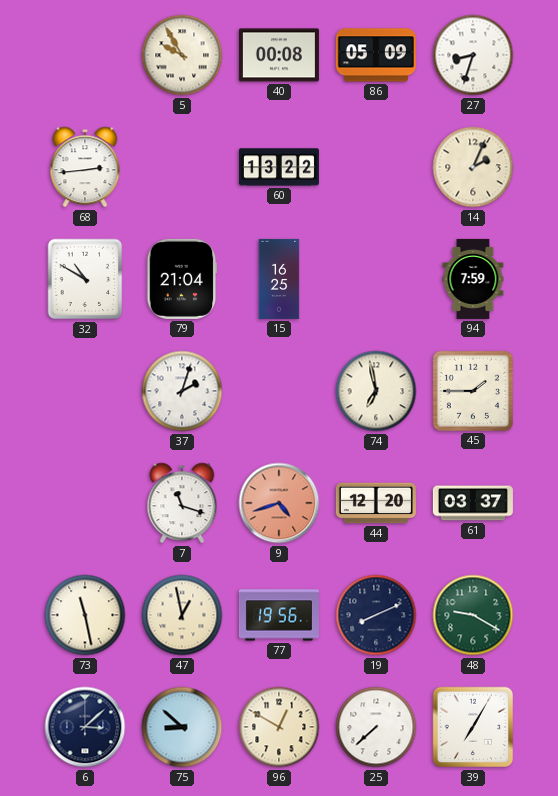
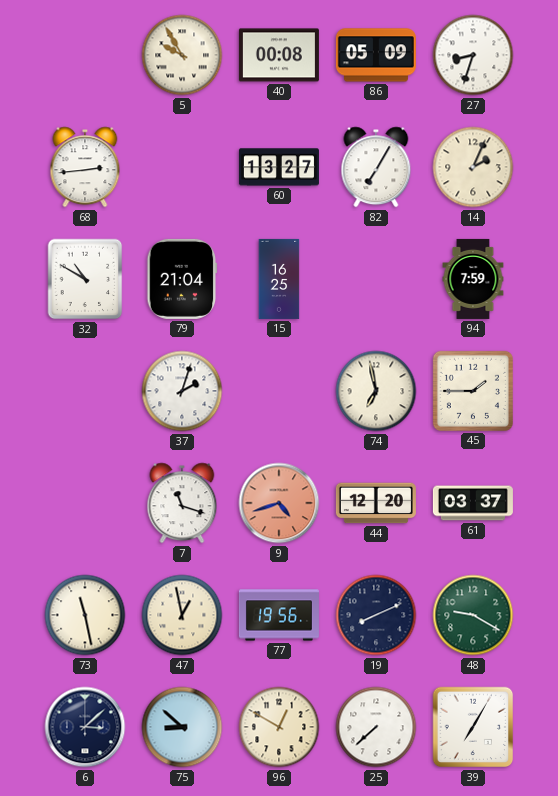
60: 13:22 -> 13:27
82: none -> 7:05
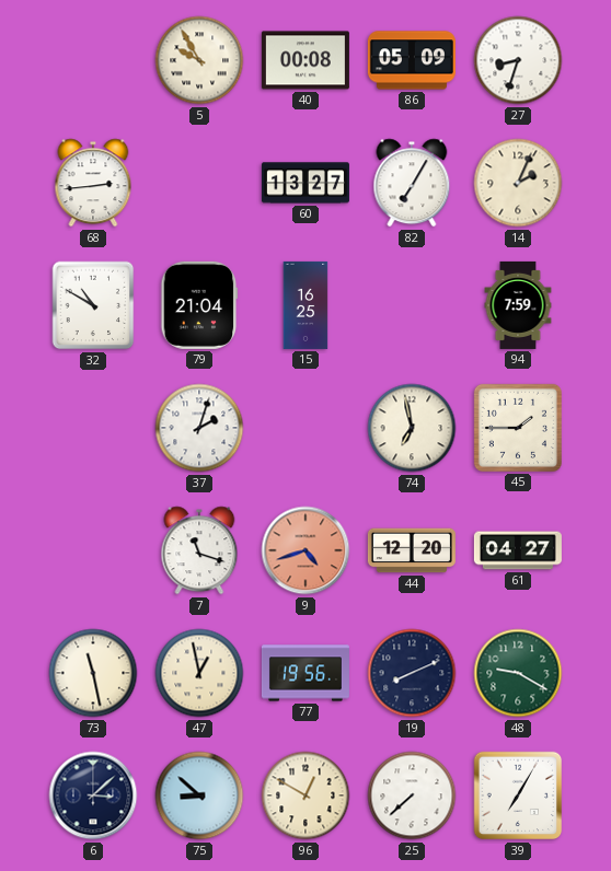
61: 03:37 -> 04:27
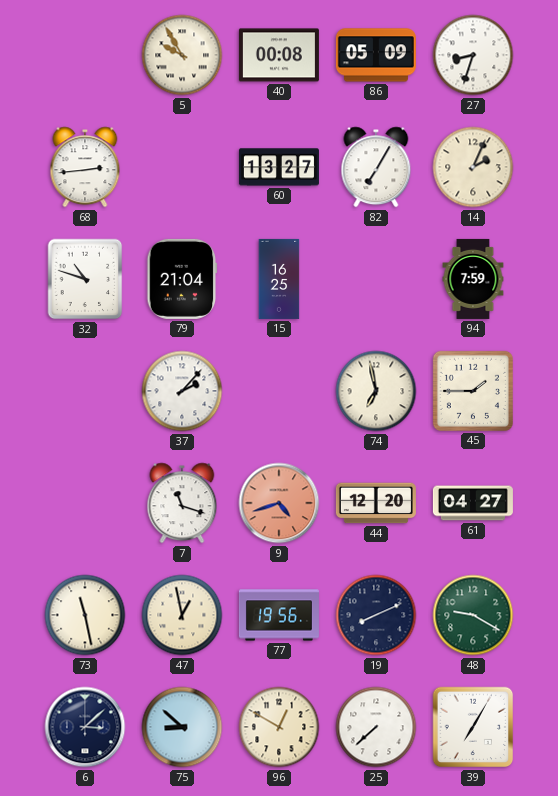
32: 10:50 -> 10:48
37: 2:03 -> 2:07
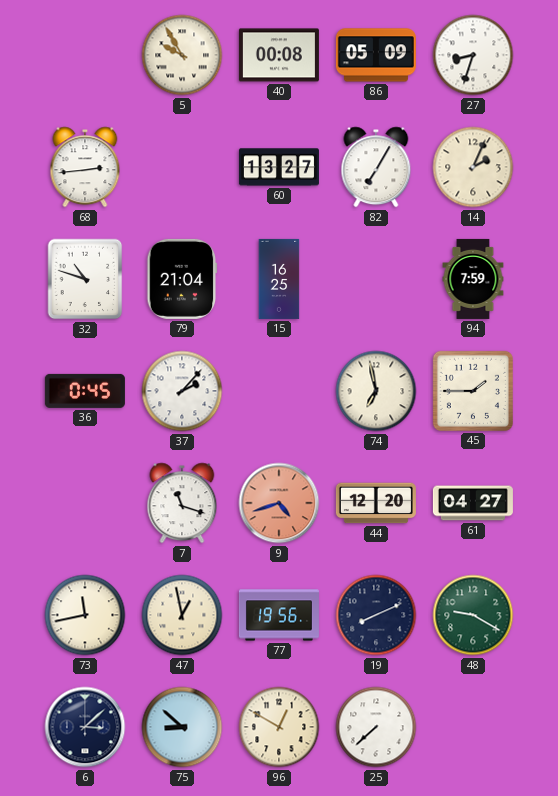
36: none -> 0:45
73: 11:28 -> 11:43
39: 7:05 -> none
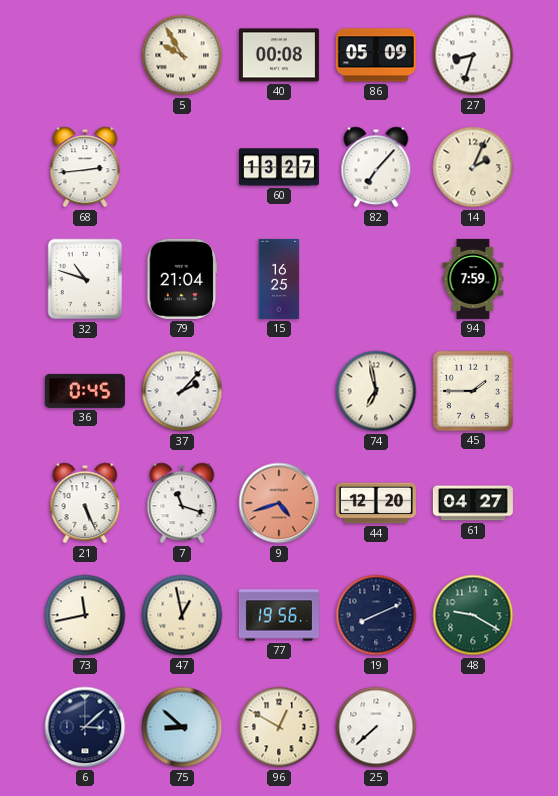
82: 7:05 -> 7:07
21: none -> 5:26
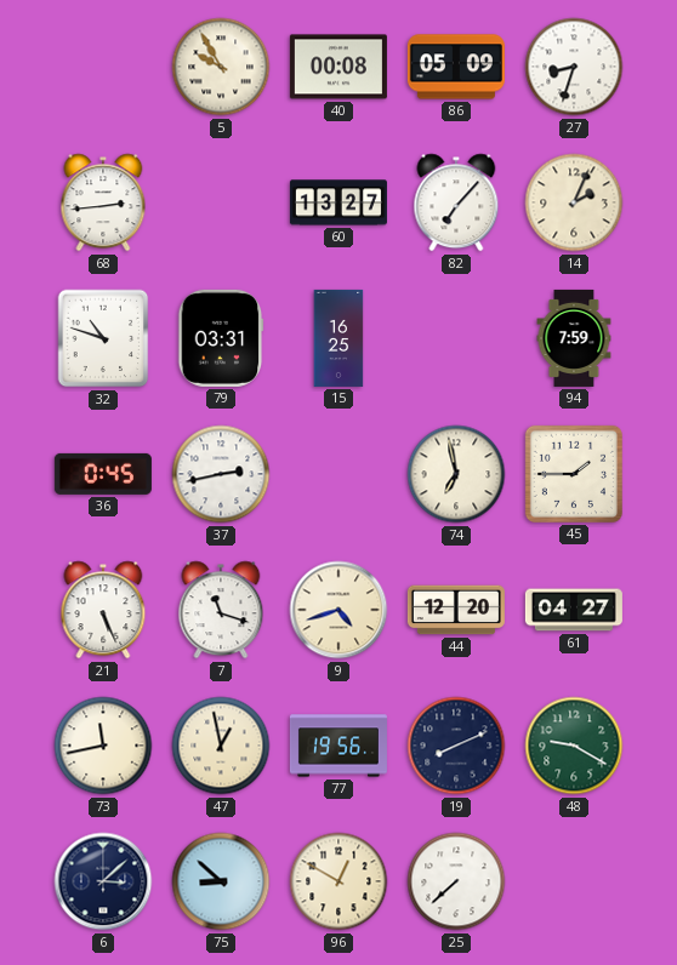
79: 21:04 -> 03:31
37: 2:07 -> 2:43
9 dial: salmon -> cream
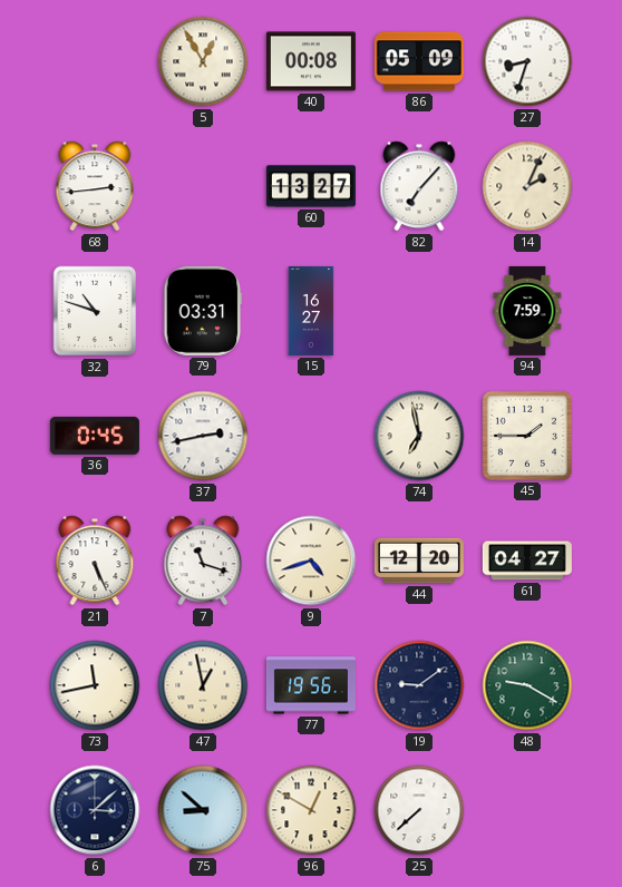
5: 9:55 -> 12:55
15: 16:25 -> 16:27
19: 8:11 -> 9:09
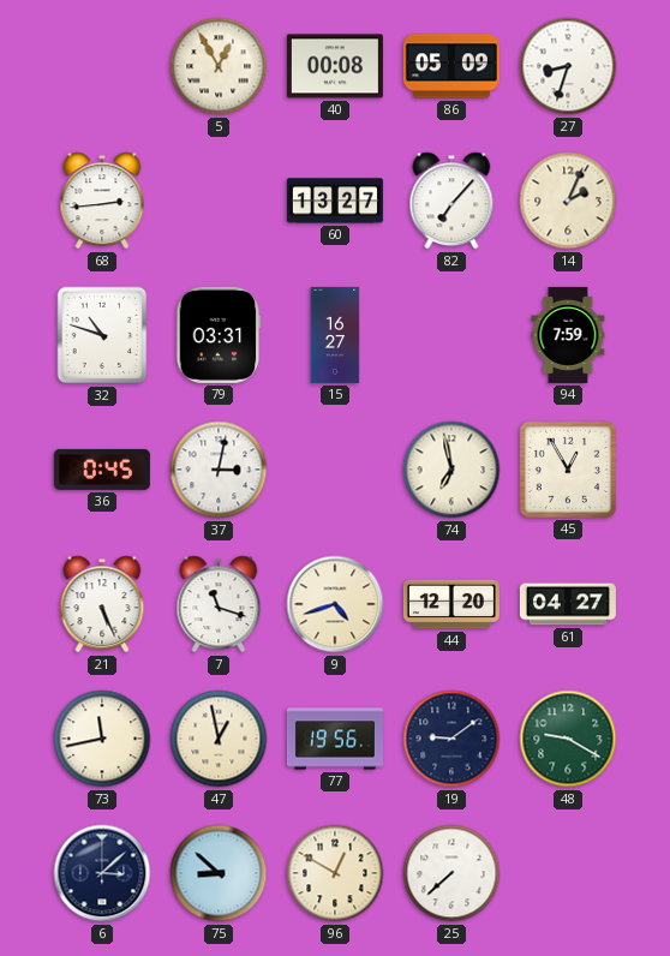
37: 2:43 -> 3:02
45: 1:45 -> 12:55
